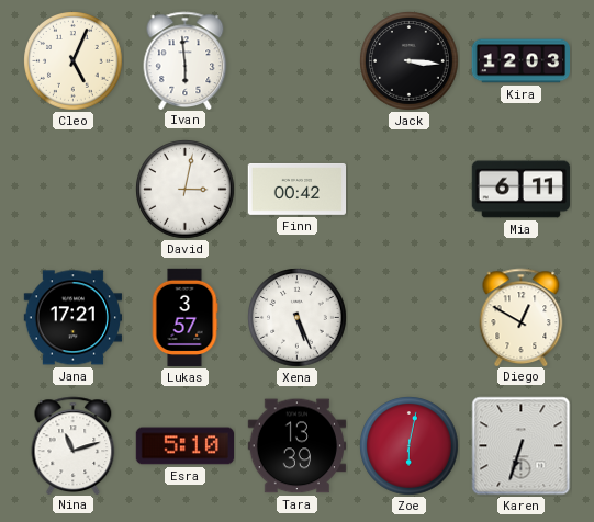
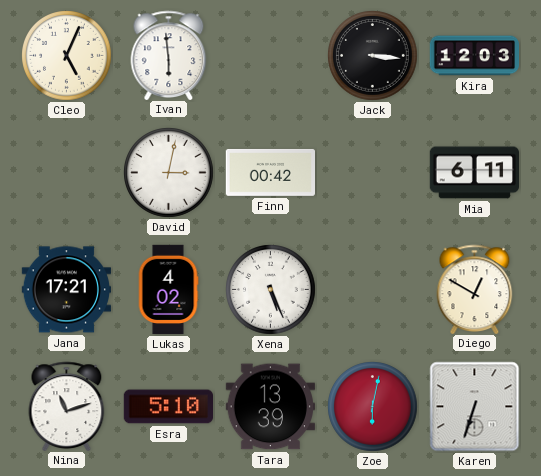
Lukas: 3:57 -> 4:02
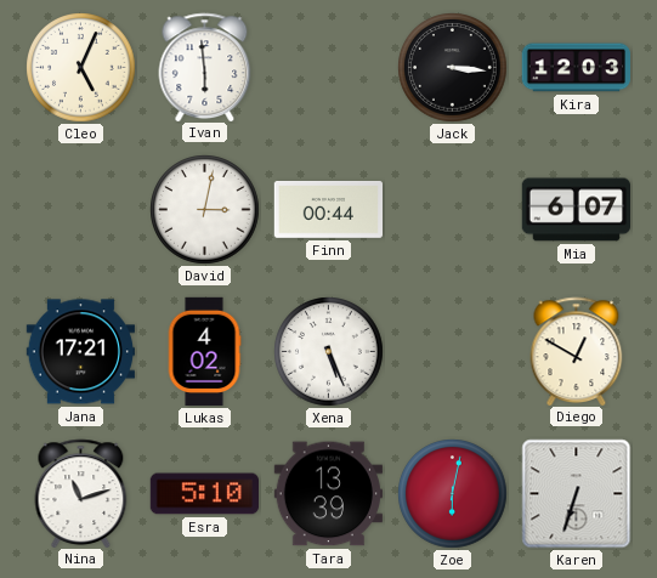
Finn: 00:42 -> 00:44
Mia: 6:11 -> 6:07
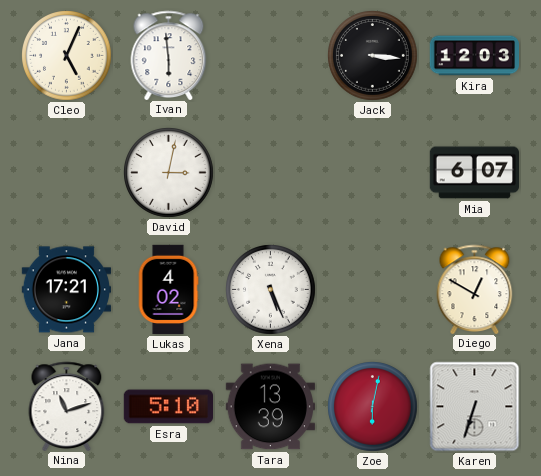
Finn: 00:44 -> none
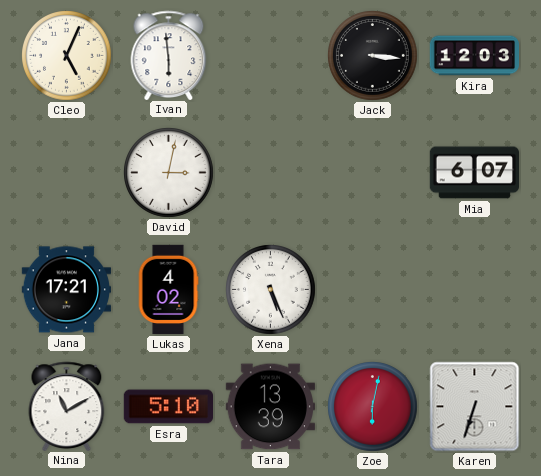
Diego: 12:50 -> none
Nina: 11:12 -> 11:10
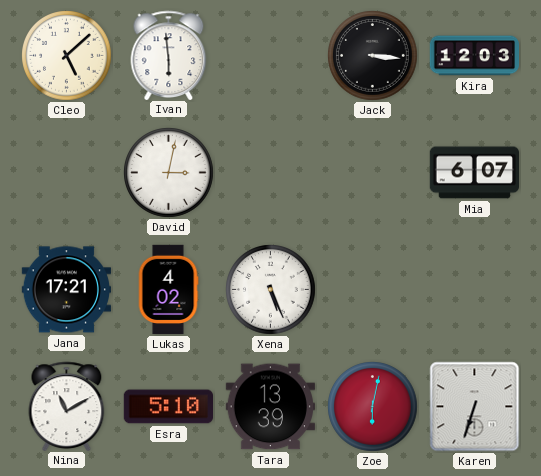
Cleo: 5:04 -> 5:08
